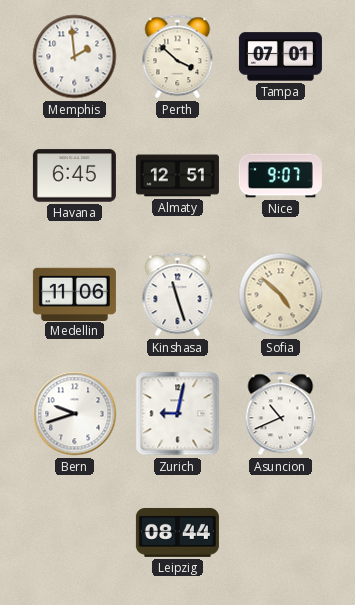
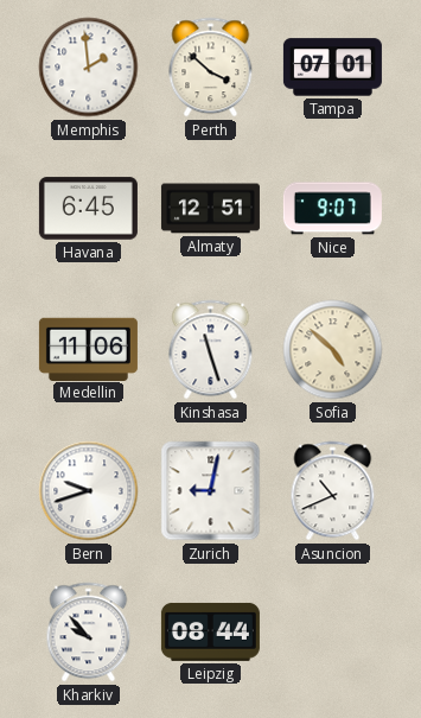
Kharkiv: none -> 9:53
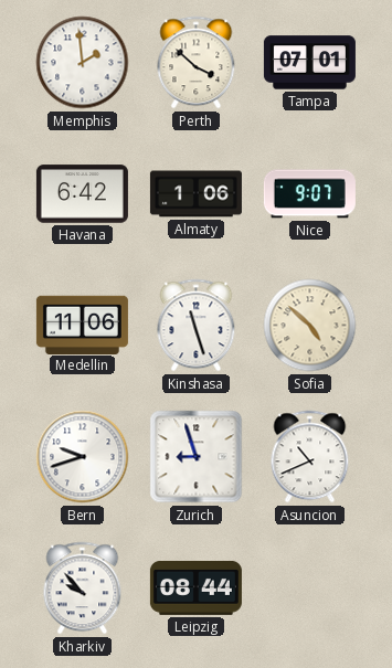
Havana: 6:45 -> 6:42
Almaty: 12:51 -> 1:06
Zurich: 9:02 -> 8:57
